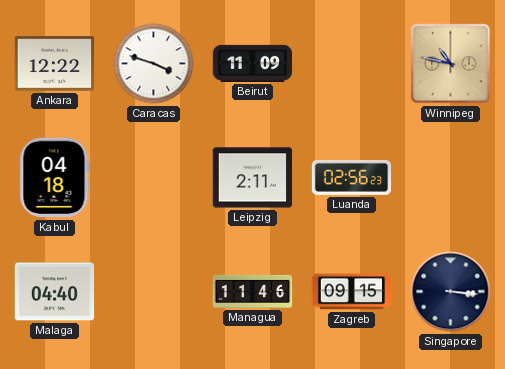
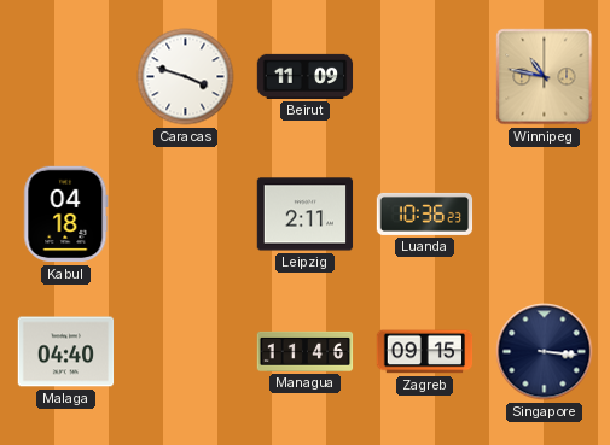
Ankara: 12:22 -> none
Luanda: 02:56 -> 10:36
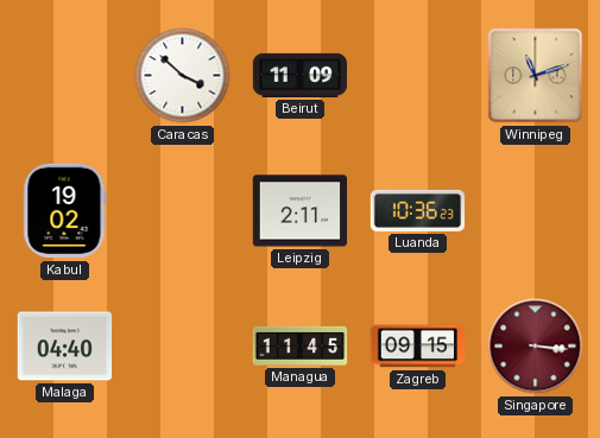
Caracas: 3:48 -> 3:52
Winnipeg: 10:47 -> 11:12
Kabul: 04:18 -> 19:02
Managua: 11:46 -> 11:45
Singapore dial: navy -> burgundy
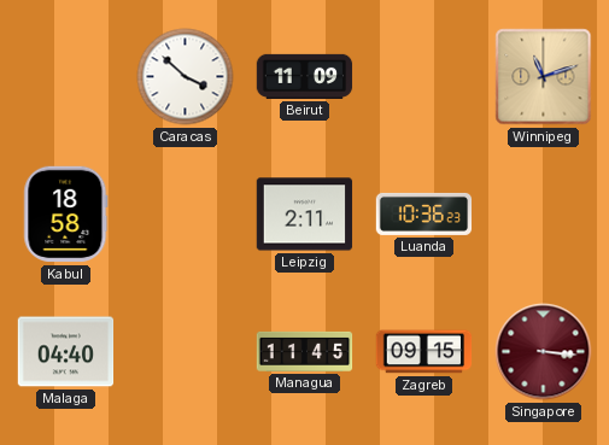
Kabul: 19:02 -> 18:58
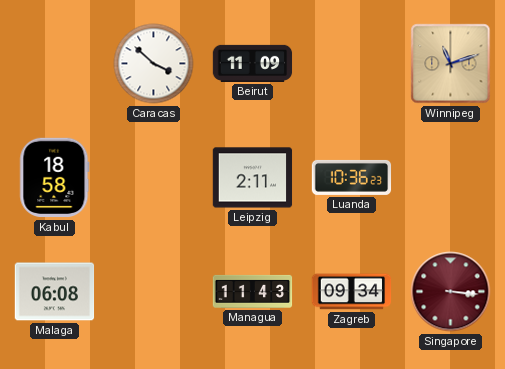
Malaga: 04:40 -> 06:08
Managua: 11:45 -> 11:43
Zagreb: 09:15 -> 09:34
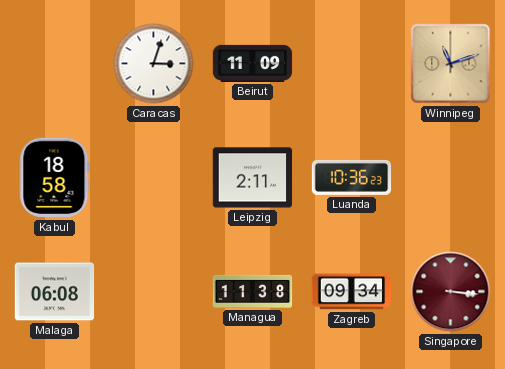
Caracas: 3:52 -> 3:03
Managua: 11:43 -> 11:38
